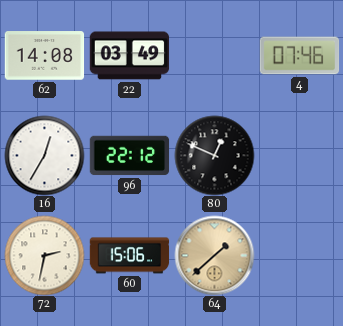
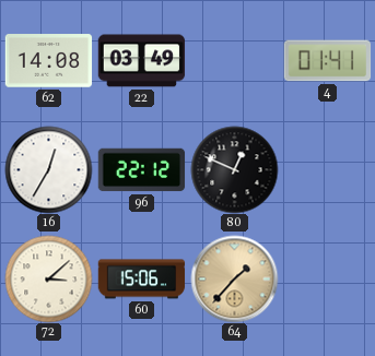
4: 07:46 -> 01:41
72: 2:32 -> 3:08
64: 1:38 -> 1:37
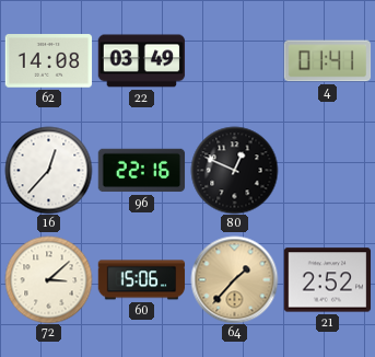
16: 12:35 -> 12:37
96: 22:12 -> 22:16
21: none -> 2:52
